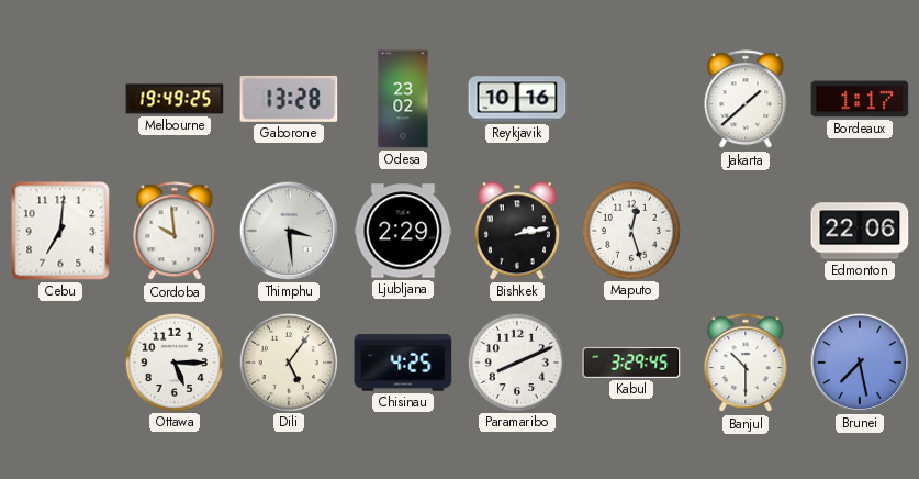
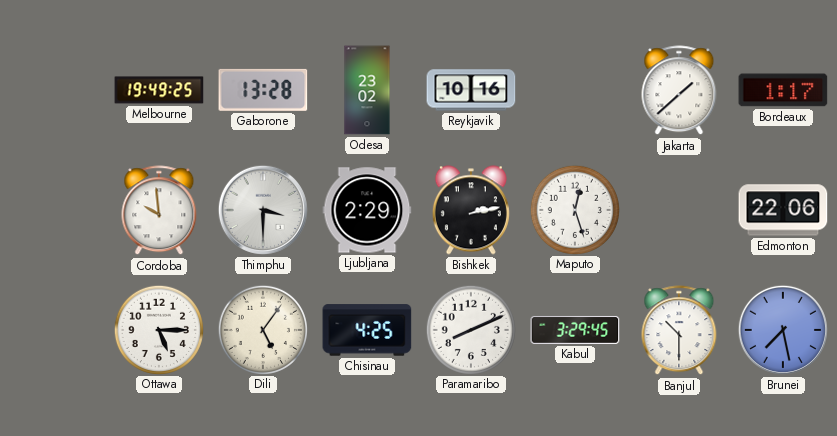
Cebu: 7:01 -> none
Thimphu: 3:29 -> 3:30
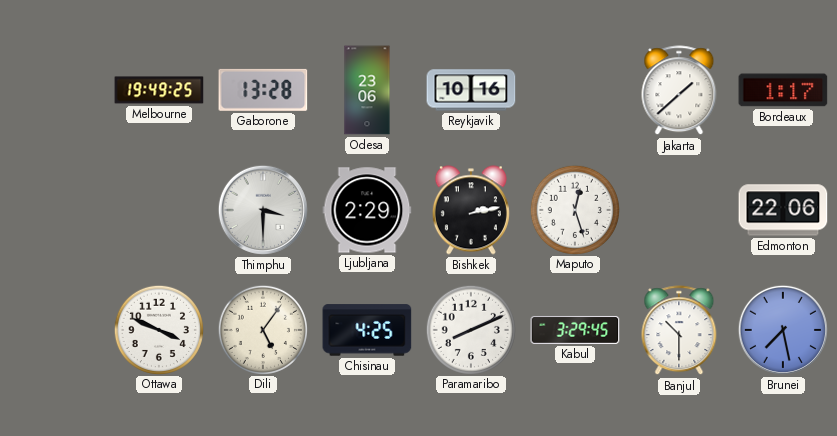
Odesa: 23:02 -> 23:06
Cordoba: 9:59 -> none
Ottawa: 5:15 -> 3:49
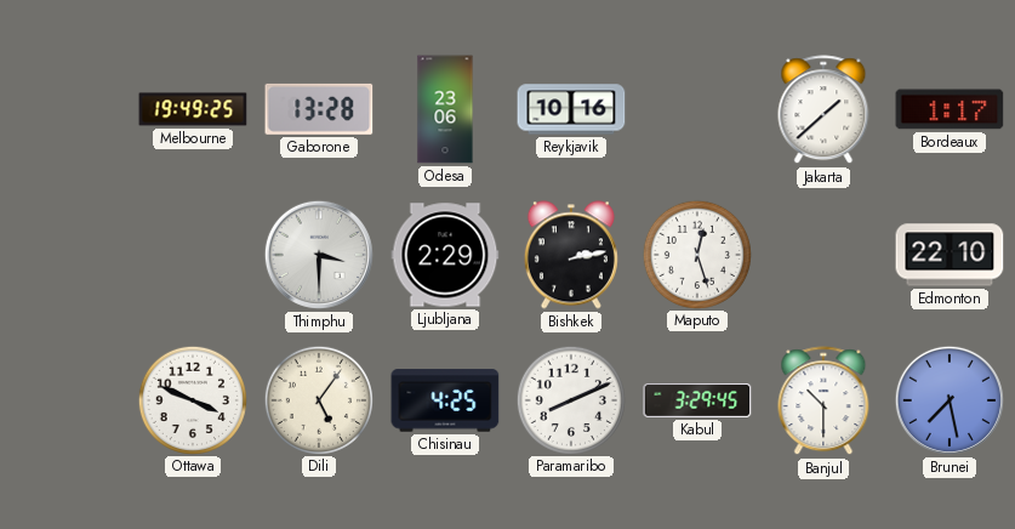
Edmonton: 22:06 -> 22:10
